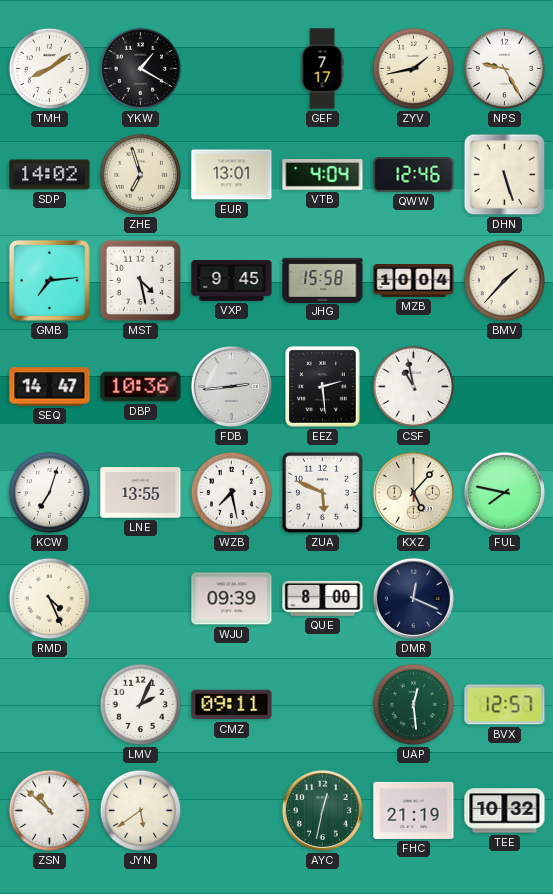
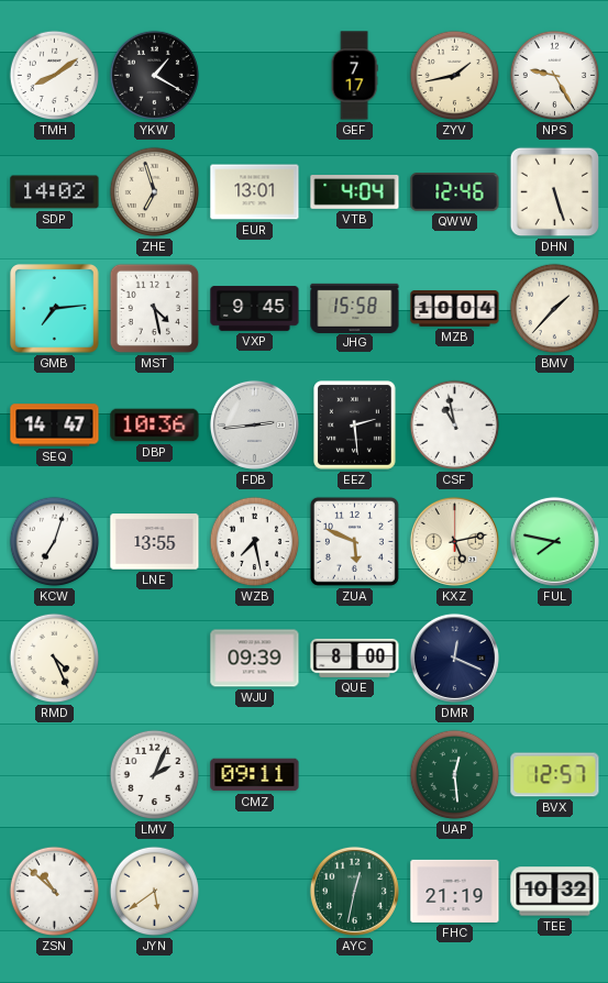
KXZ: 5:07 -> 5:13
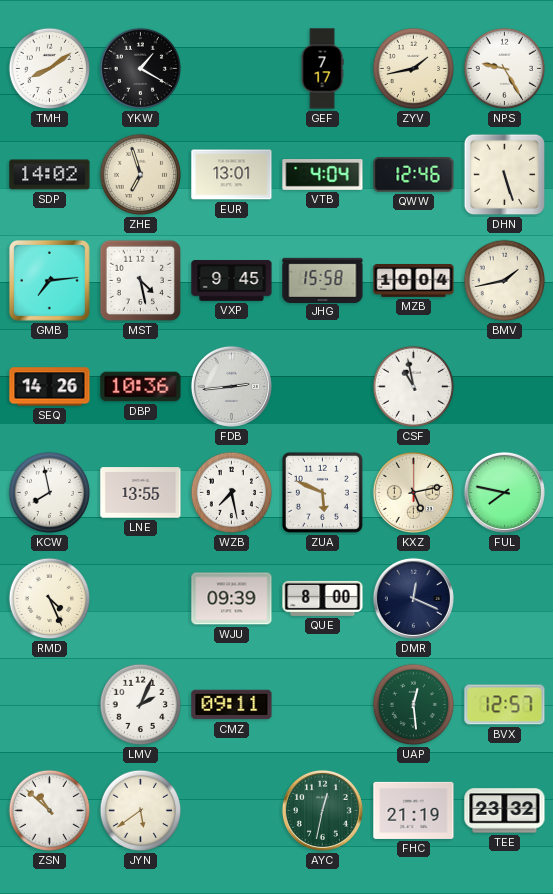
BMV: 1:37 -> 1:43
SEQ: 14:47 -> 14:26
EEZ: 2:29 -> none
KCW: 7:03 -> 7:58
TEE: 10:32 -> 23:32
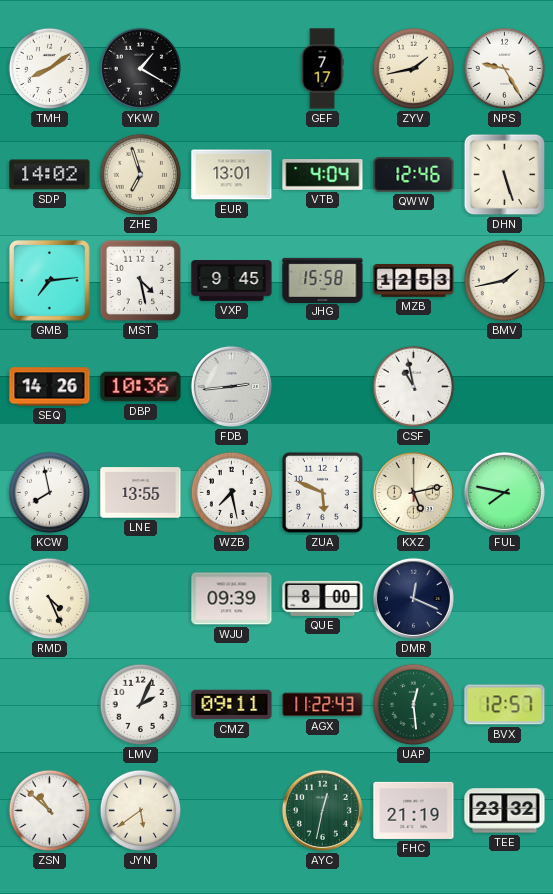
MZB: 10:04 -> 12:53
AGX: none -> 11:22
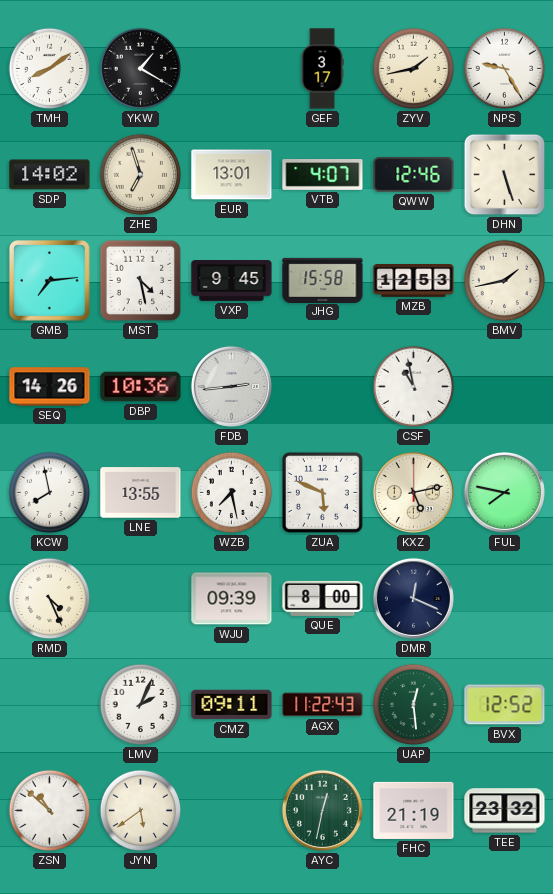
GEF: 7:17 -> 3:17
VTB: 4:04 -> 4:07
BVX: 12:57 -> 12:52
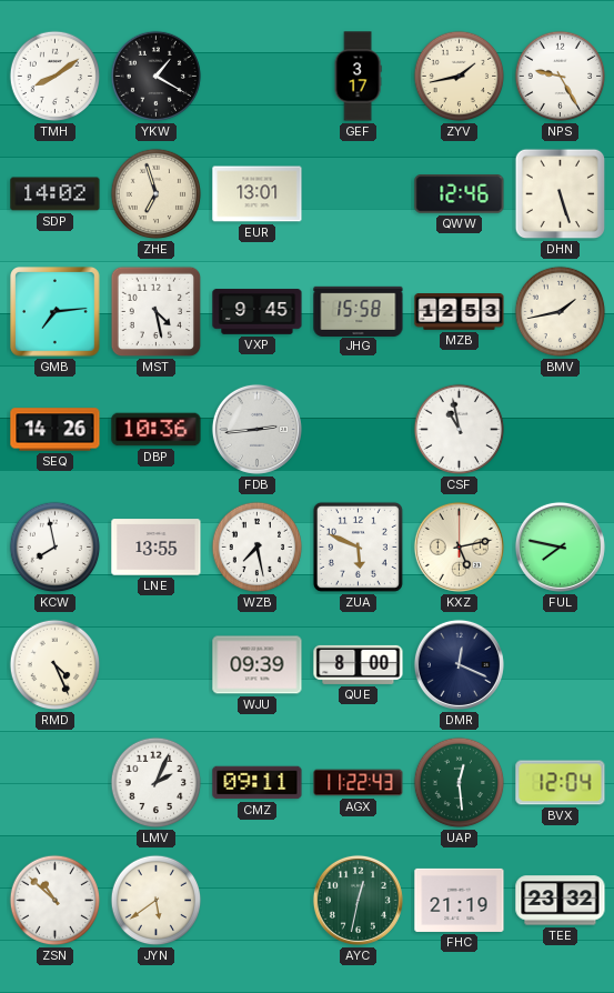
VTB: 4:07 -> none
BVX: 12:52 -> 12:04
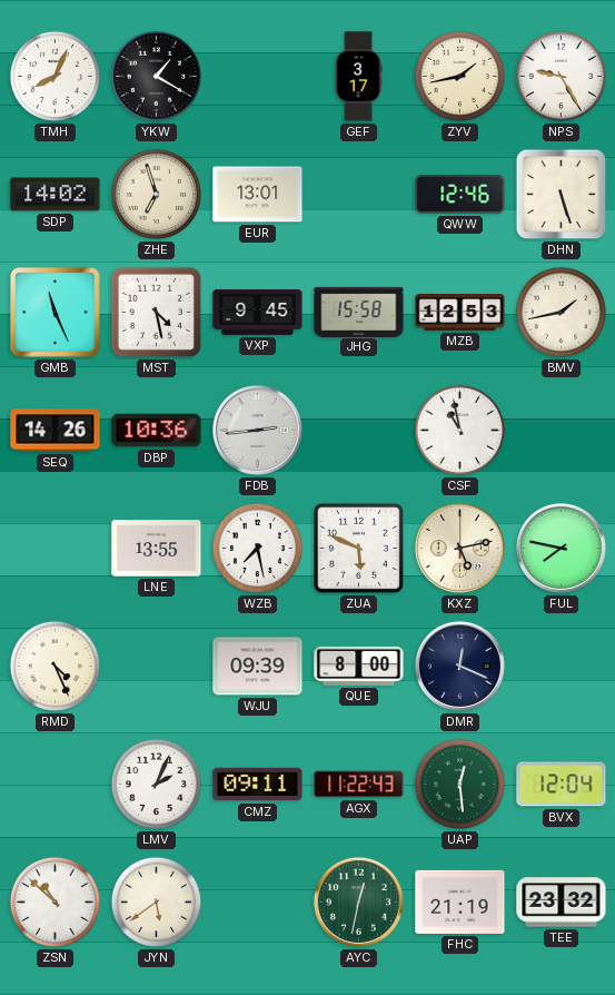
TMH: 8:09 -> 8:04
GMB: 7:14 -> 11:26
KCW: 7:58 -> none
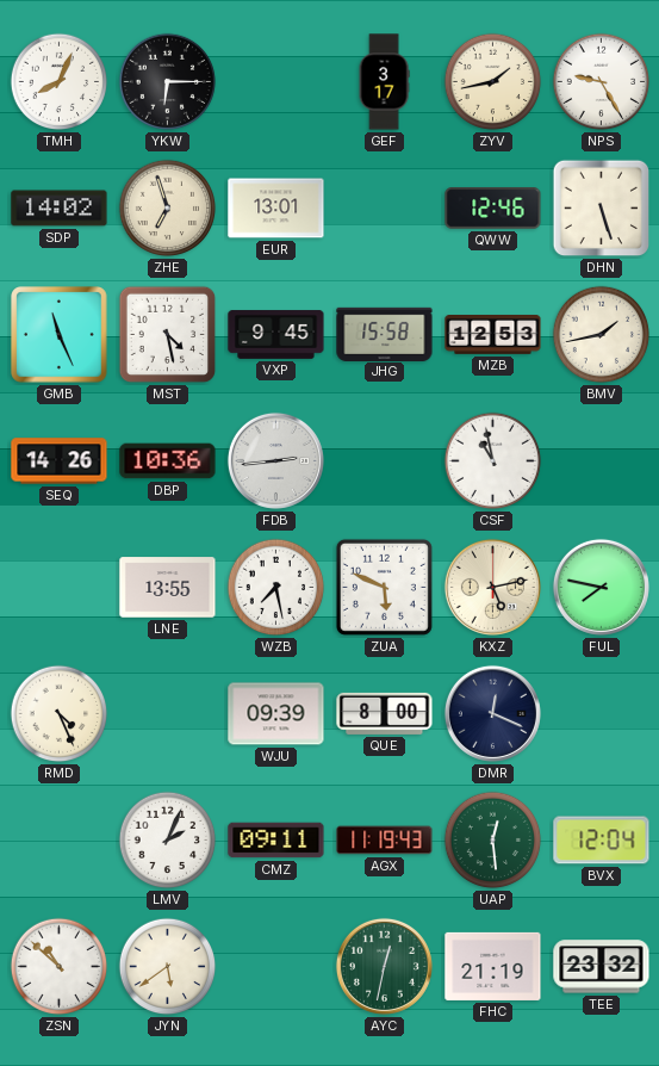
YKW: 1:20 -> 6:15
AGX: 11:22 -> 11:19
